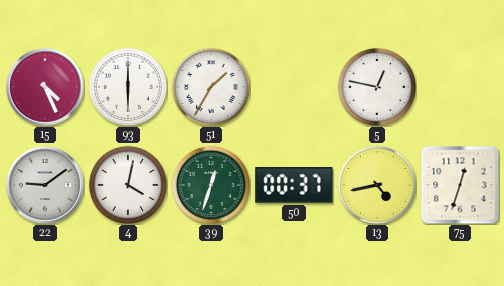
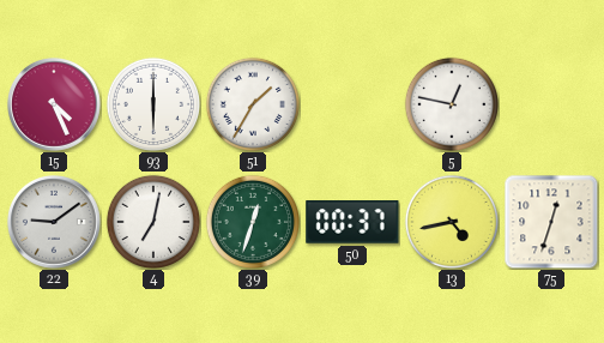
4: 4:02 -> 7:02
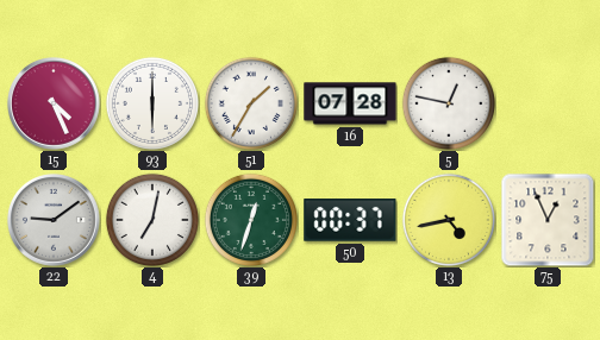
16: none -> 07:28
75: 12:33 -> 12:56
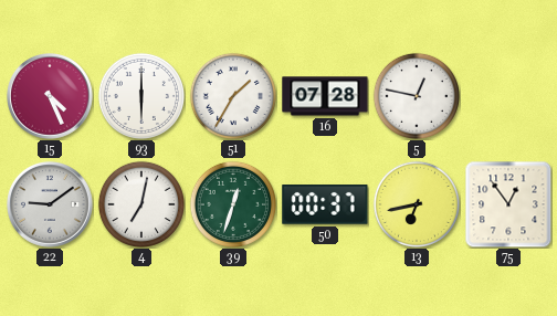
13: 4:43 -> 6:43
75: 12:56 -> 12:54
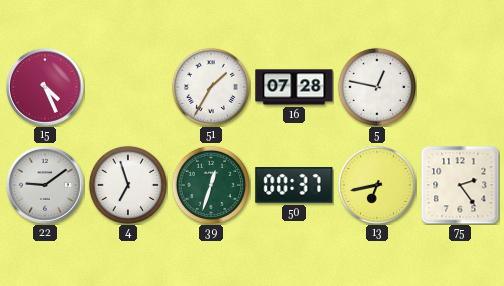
93: 6:00 -> none
4: 7:02 -> 6:57
75: 12:54 -> 2:24
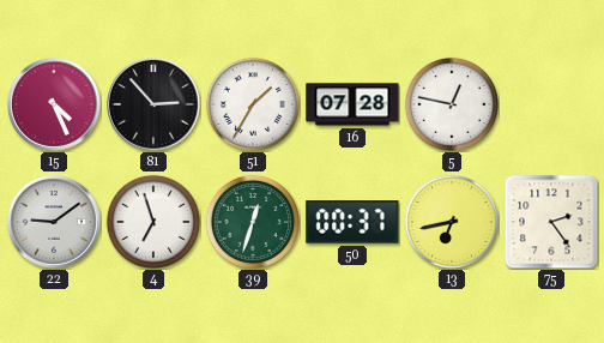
81: none -> 2:53
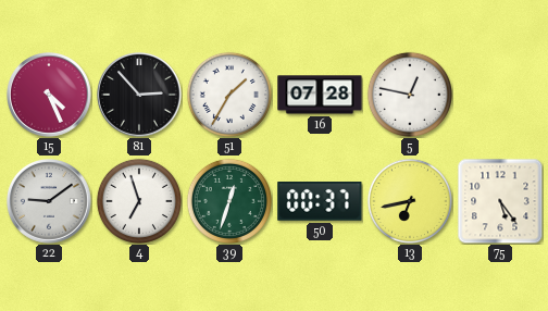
75: 2:24 -> 5:24
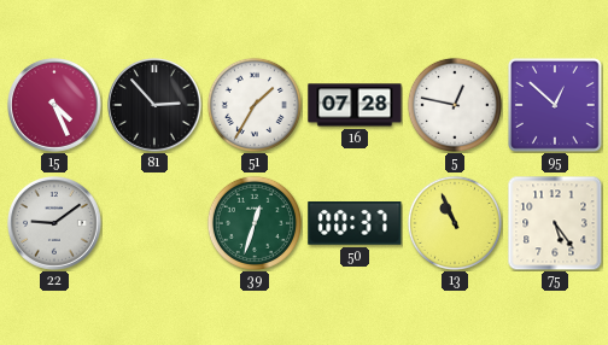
95: none -> 12:52
4: 6:57 -> none
13: 6:43 -> 10:56
